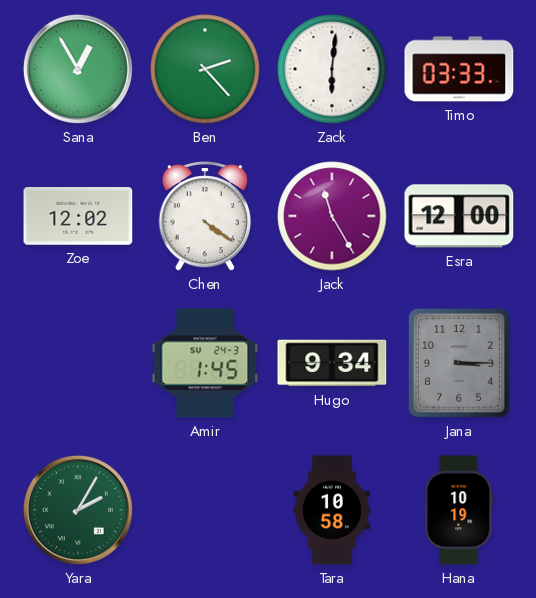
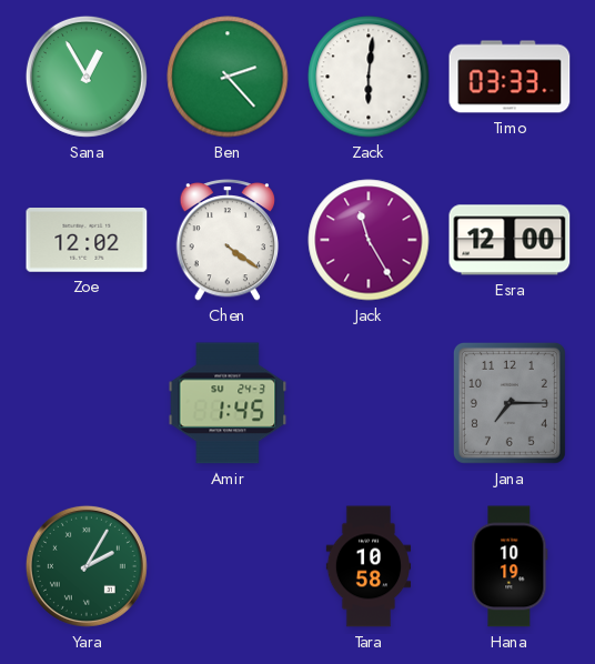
Hugo: 9:34 -> none
Jana: 3:15 -> 7:15
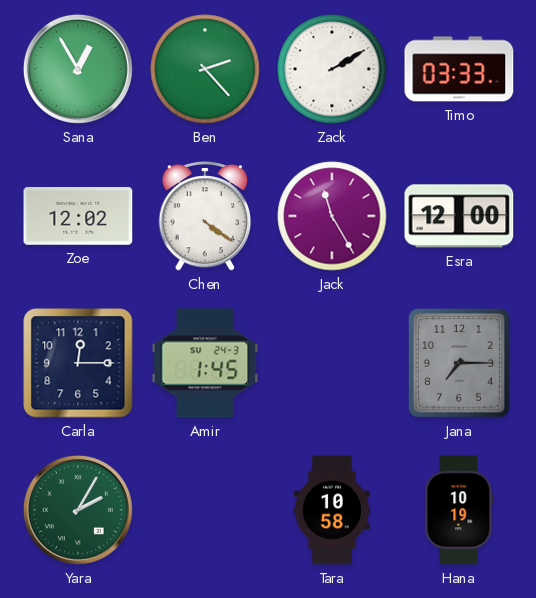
Zack: 6:01 -> 2:10
Carla: none -> 12:15
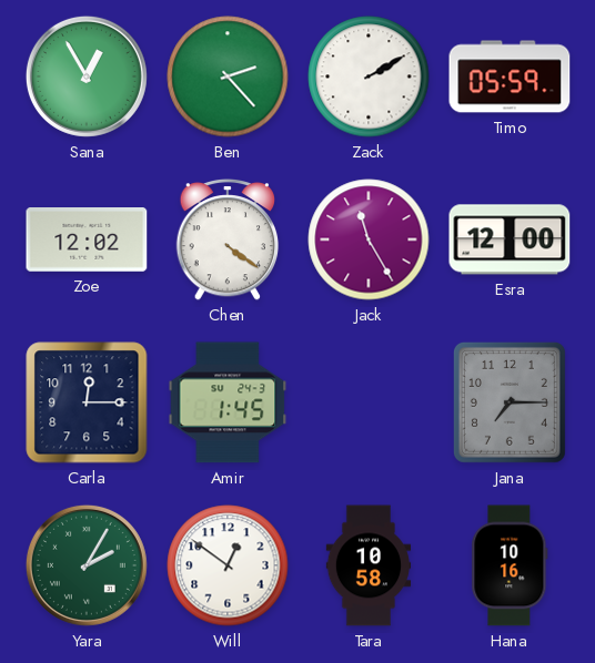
Timo: 03:33 -> 05:59
Will: none -> 12:51
Hana: 10:19 -> 10:16
